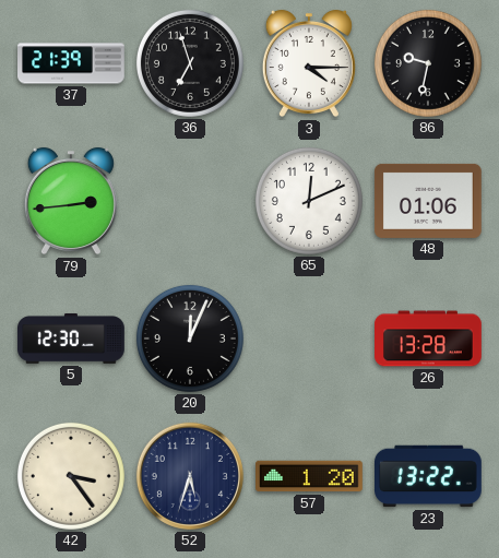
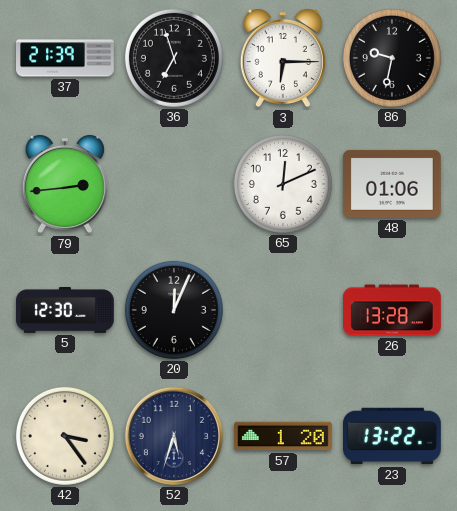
3: 4:15 -> 6:15
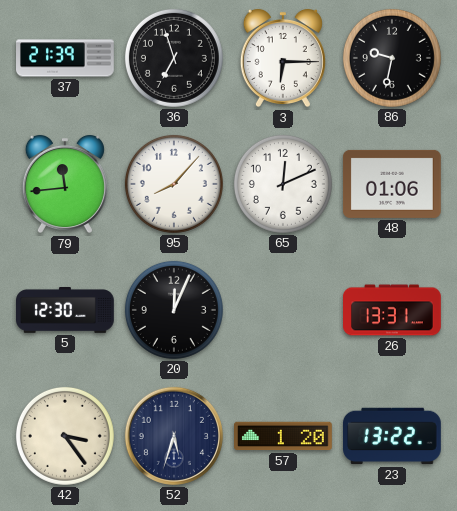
79: 2:44 -> 11:44
95: none -> 8:07
26: 13:28 -> 13:31
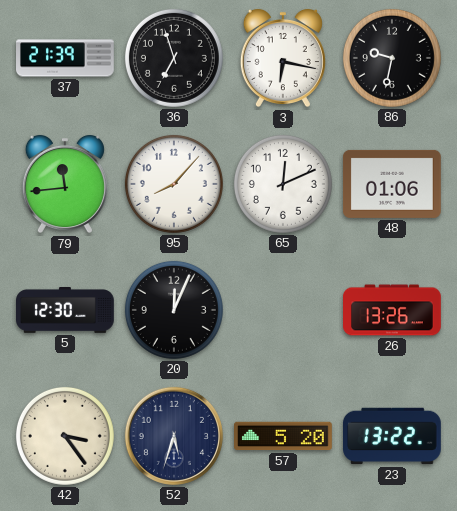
3: 6:15 -> 6:17
26: 13:31 -> 13:26
57: 1:20 -> 5:20
